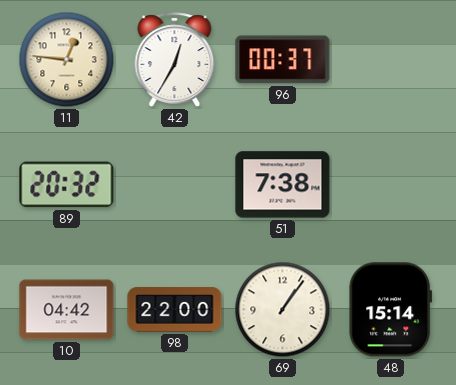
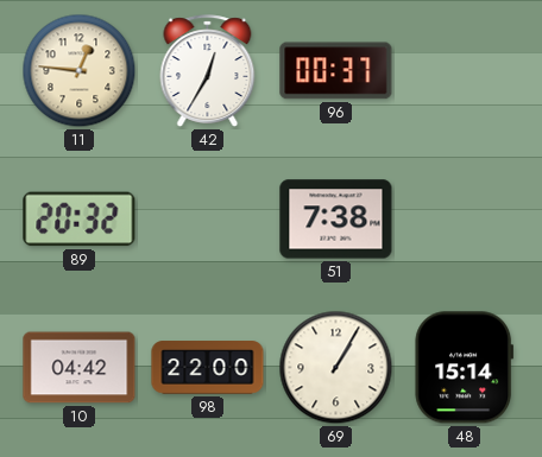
69: 1:06 -> 1:05
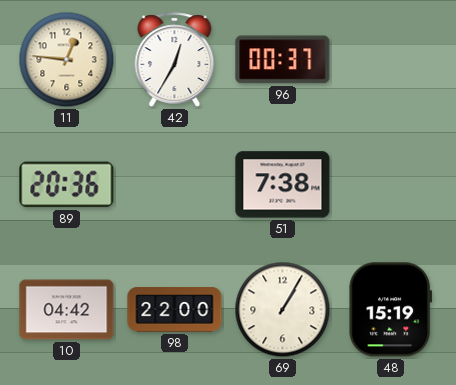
89: 20:32 -> 20:36
48: 15:14 -> 15:19
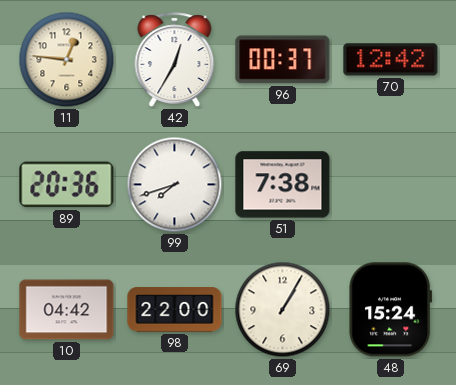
70: none -> 12:42
99: none -> 7:42
48: 15:19 -> 15:24
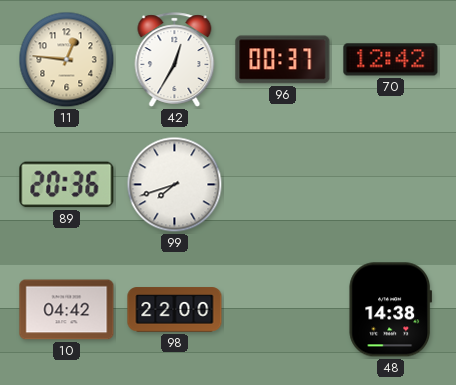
51: 7:38 -> none
69: 1:05 -> none
48: 15:24 -> 14:38
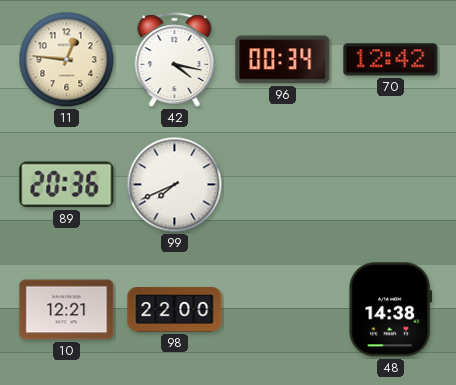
42: 12:35 -> 4:17
96: 00:37 -> 00:34
99: 7:42 -> 7:41
10: 04:42 -> 12:21
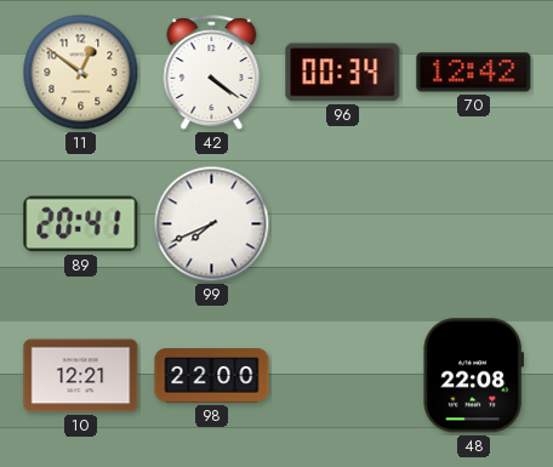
11: 12:46 -> 12:51
42: 4:17 -> 4:21
89: 20:36 -> 20:41
48: 14:38 -> 22:08
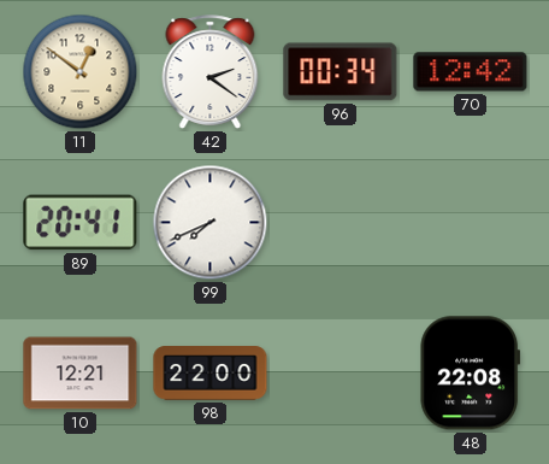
42: 4:21 -> 2:21
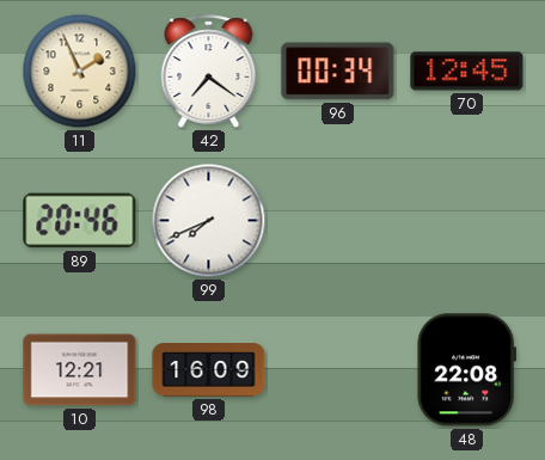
11: 12:51 -> 1:56
42: 2:21 -> 7:21
70: 12:42 -> 12:45
89: 20:41 -> 20:46
98: 22:00 -> 16:09
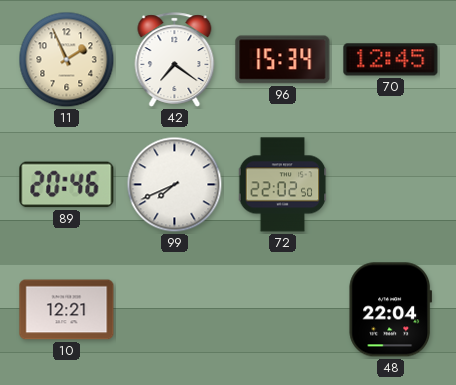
96: 00:34 -> 15:34
72: none -> 22:02
98: 16:09 -> none
48: 22:08 -> 22:04
